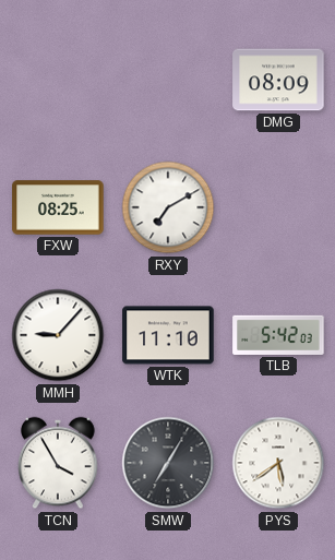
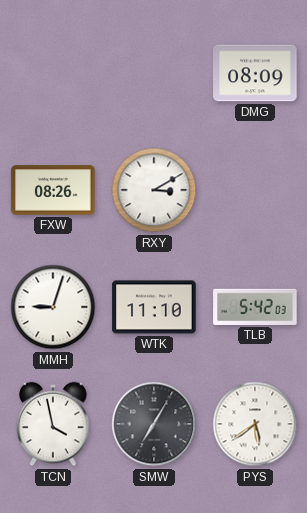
FXW: 08:25 -> 08:26
RXY: 7:10 -> 3:10
MMH: 9:07 -> 9:03
TCN: 3:55 -> 3:58
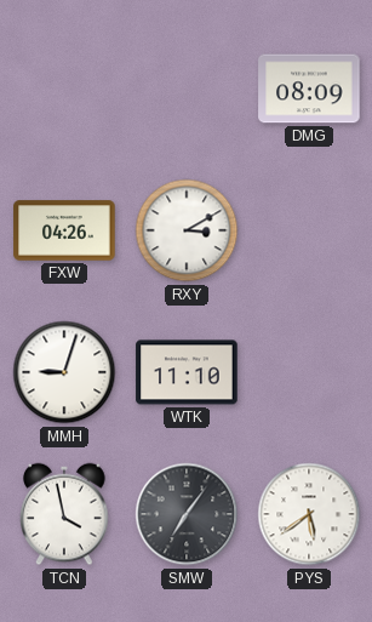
FXW: 08:26 -> 04:26
TLB: 5:42 -> none
SMW: 7:05 -> 7:06
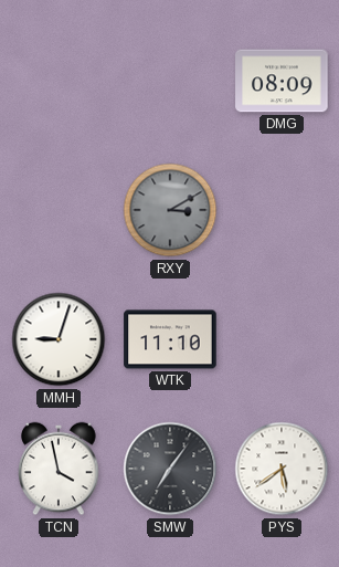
FXW: 04:26 -> none
RXY dial: white -> grey
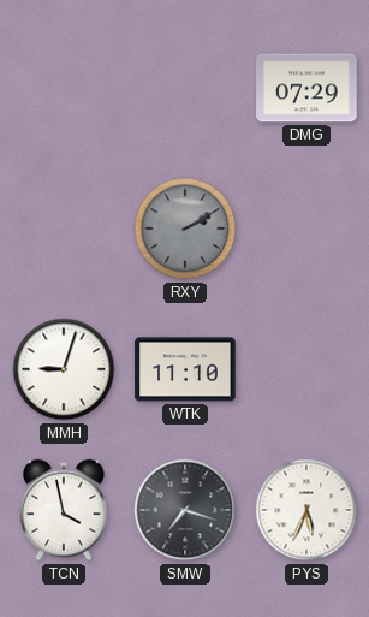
DMG: 08:09 -> 07:29
RXY: 3:10 -> 2:10
SMW: 7:06 -> 7:18
PYS: 5:39 -> 5:34
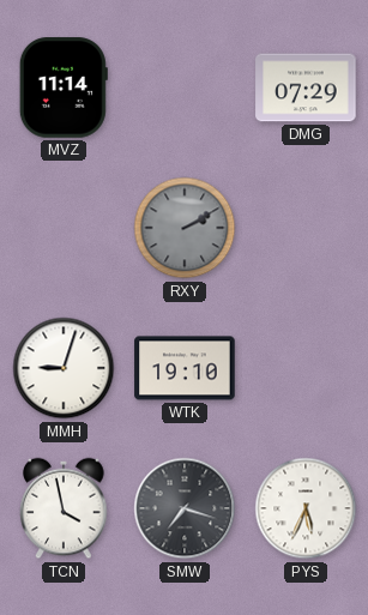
MVZ: none -> 11:14
WTK: 11:10 -> 19:10
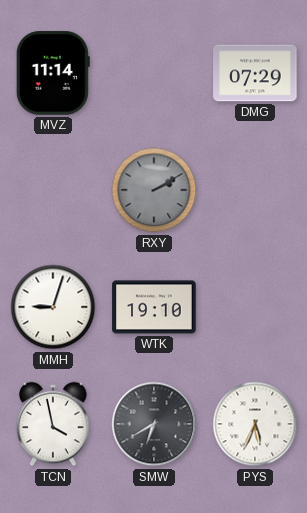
SMW: 7:18 -> 6:40
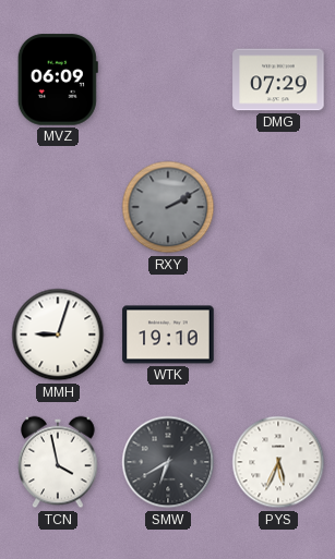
MVZ: 11:14 -> 06:09
